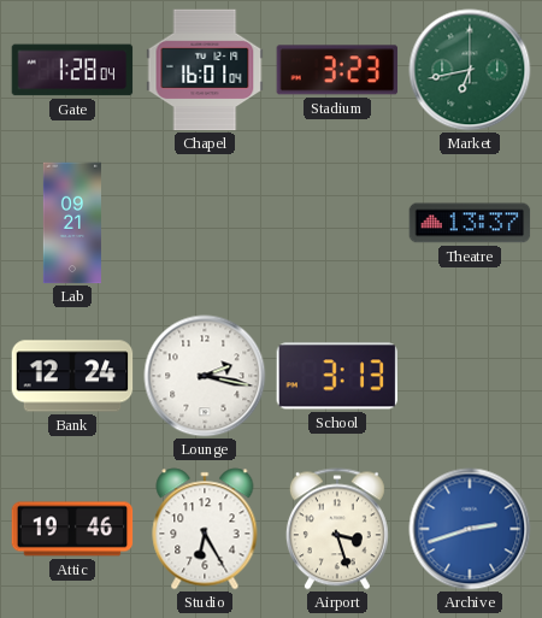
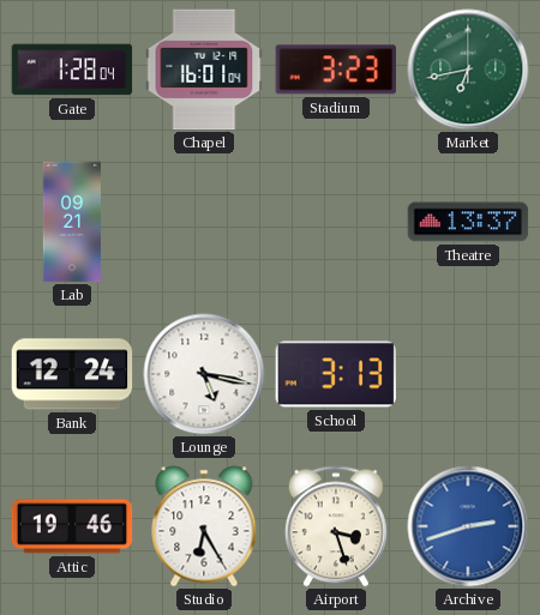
Lounge: 2:17 -> 5:17
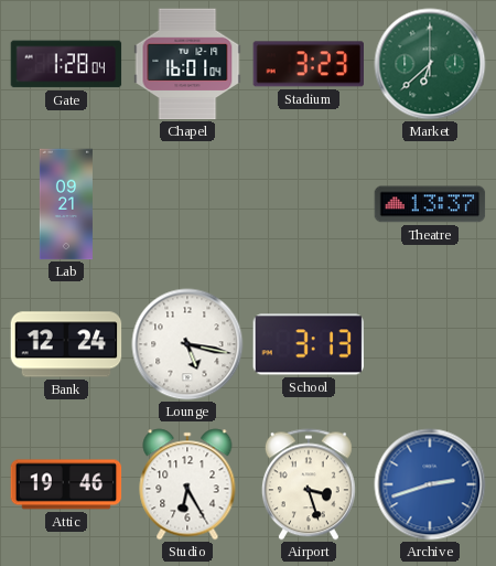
Market: 6:43 -> 6:38
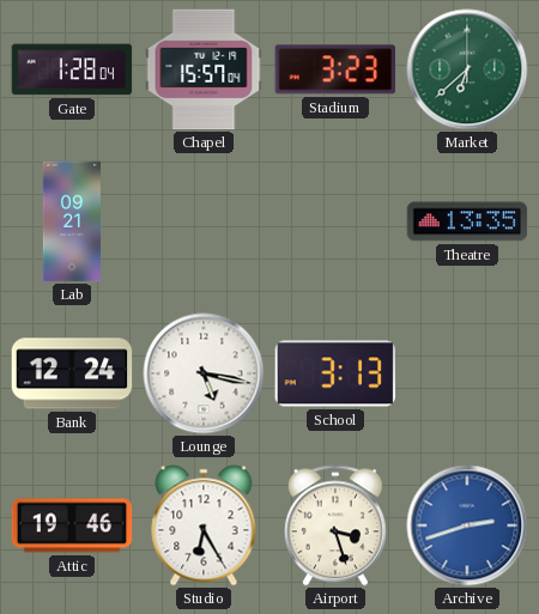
Chapel: 16:01 -> 15:57
Theatre: 13:37 -> 13:35
